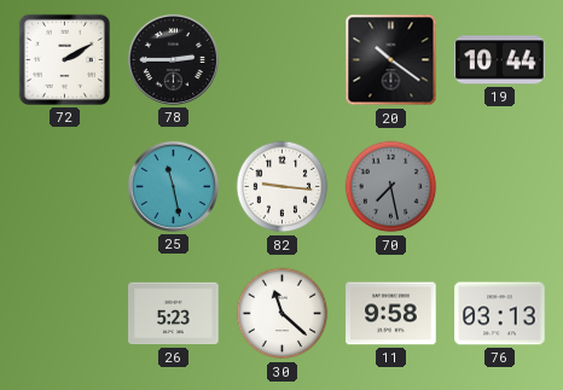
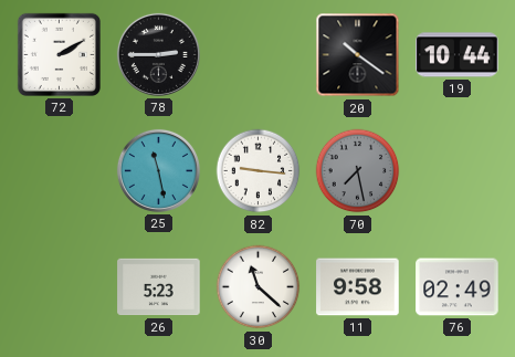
76: 03:13 -> 02:49
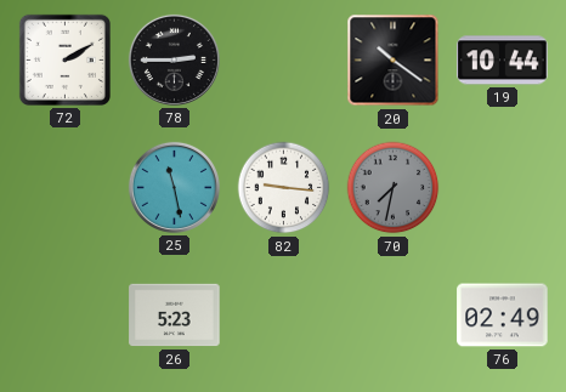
70: 7:28 -> 7:32
30: 11:22 -> none
11: 9:58 -> none
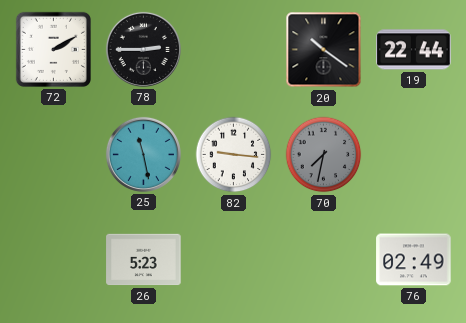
19: 10:44 -> 22:44
